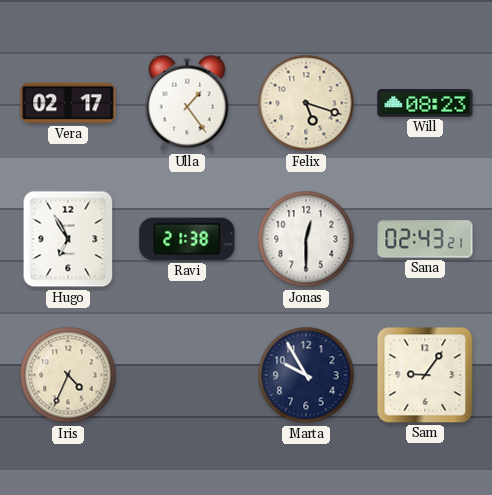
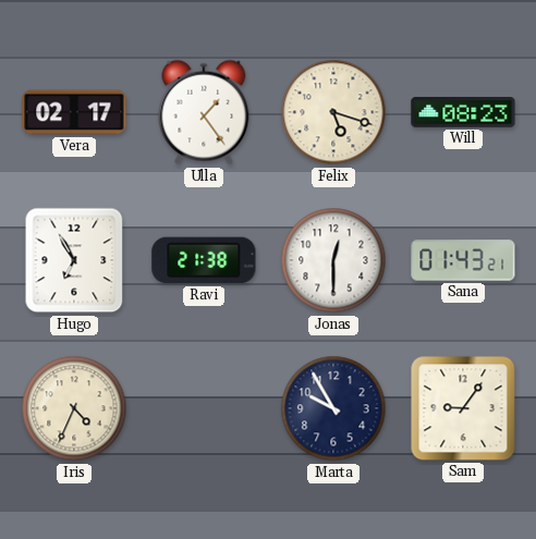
Sana: 02:43 -> 01:43
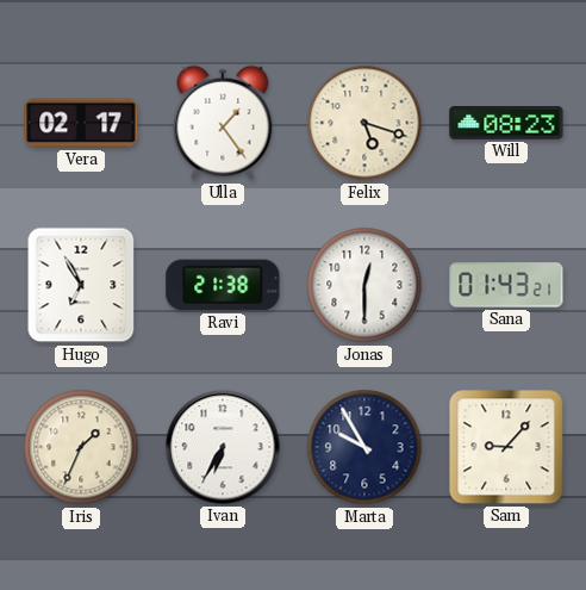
Iris: 4:34 -> 1:34
Ivan: none -> 6:35
Sam: 9:06 -> 9:07
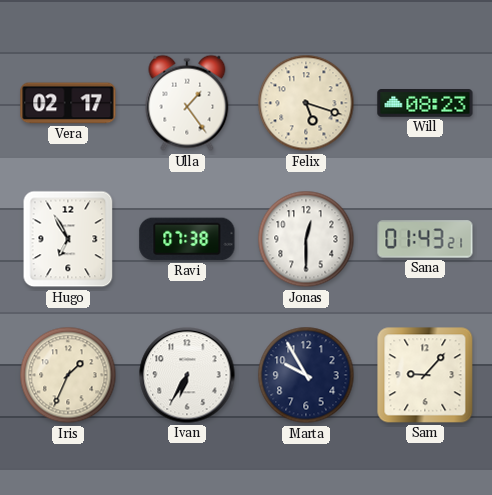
Ravi: 21:38 -> 07:38
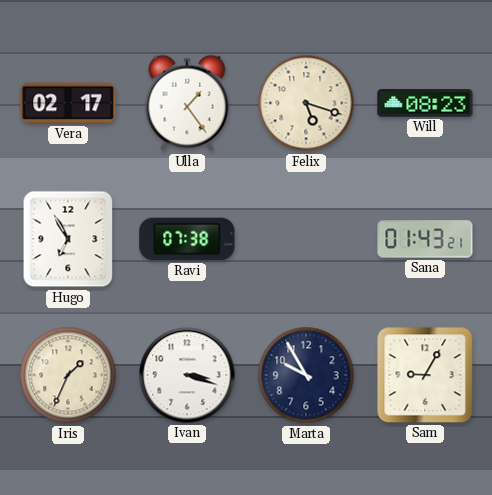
Jonas: 12:30 -> none
Ivan: 6:35 -> 3:18
Sam: 9:07 -> 9:05
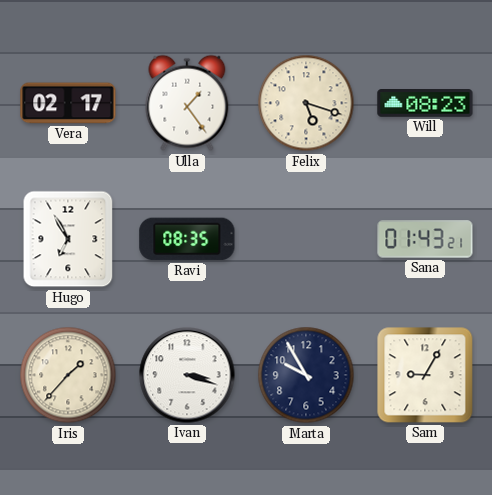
Ravi: 07:38 -> 08:35
Iris: 1:34 -> 1:37
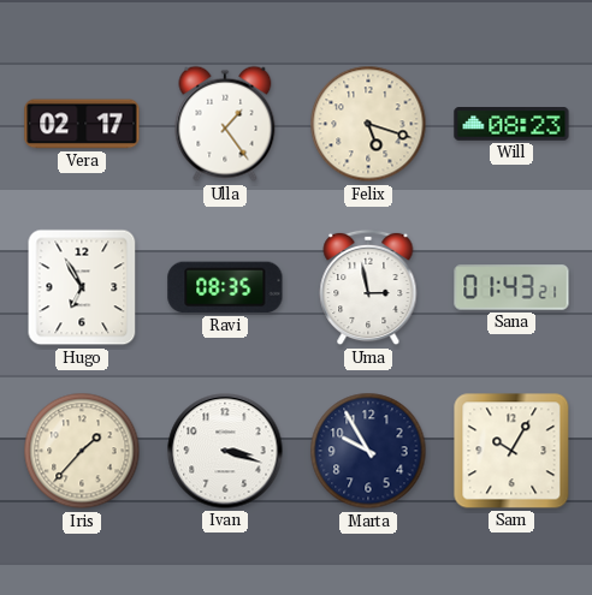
Uma: none -> 2:58
Sam: 9:05 -> 10:05
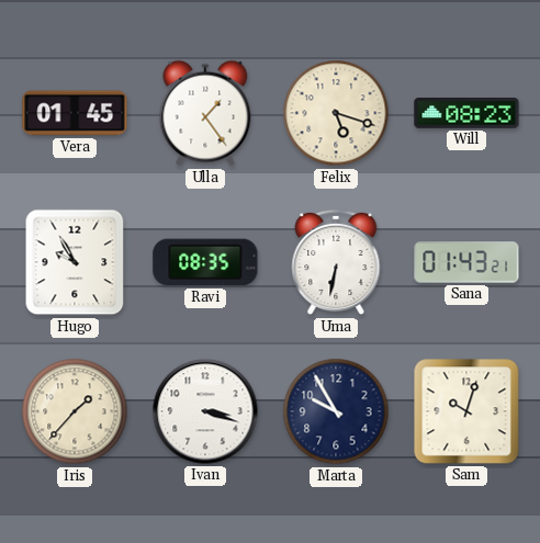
Vera: 02:17 -> 01:45
Hugo: 6:55 -> 9:55
Uma: 2:58 -> 6:32
Sam: 10:05 -> 10:03
